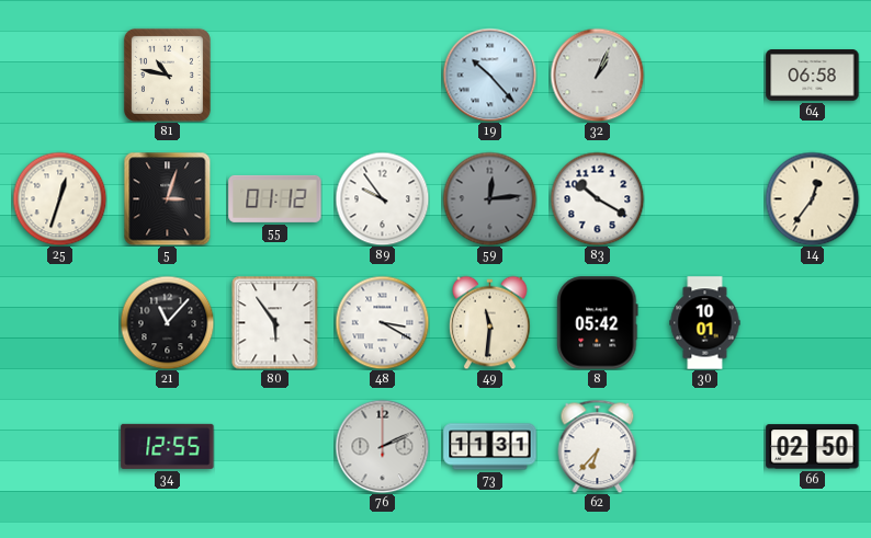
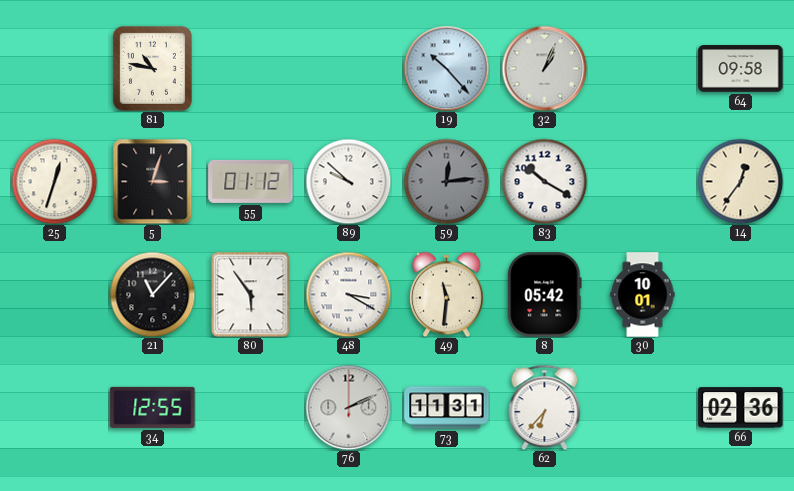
64: 06:58 -> 09:58
89: 9:54 -> 9:52
66: 02:50 -> 02:36
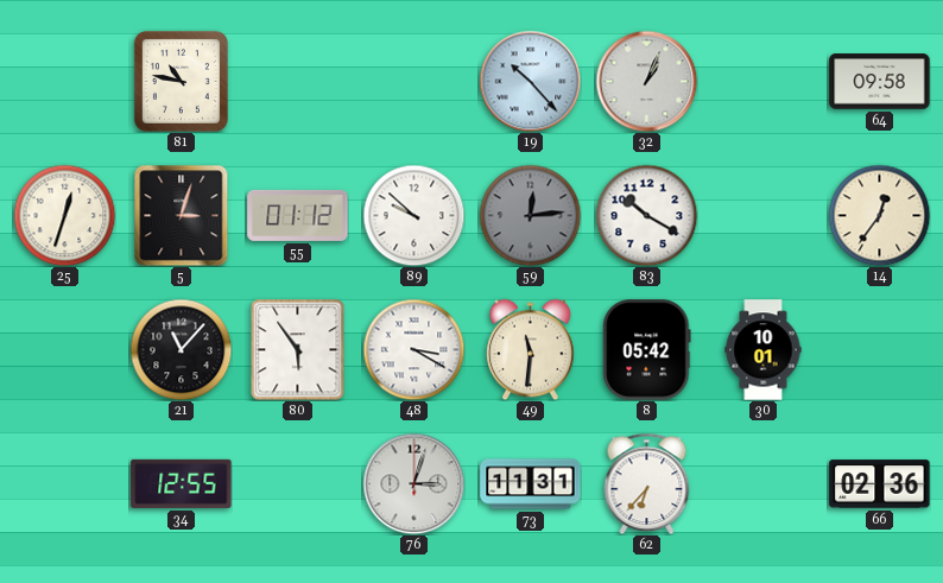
76: 2:11 -> 3:03
